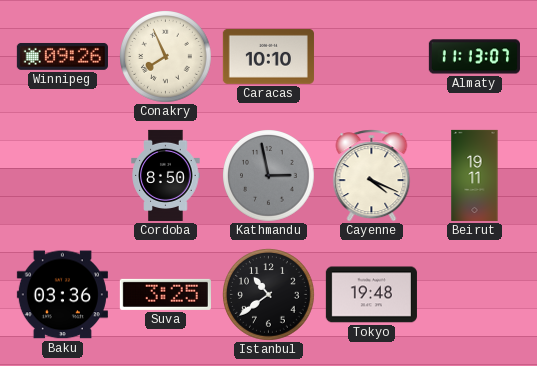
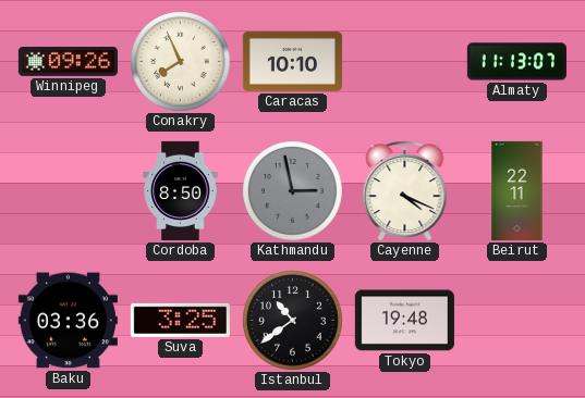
Beirut: 19:11 -> 22:11
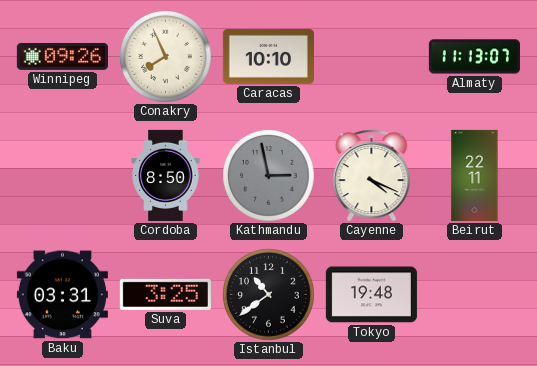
Baku: 03:36 -> 03:31
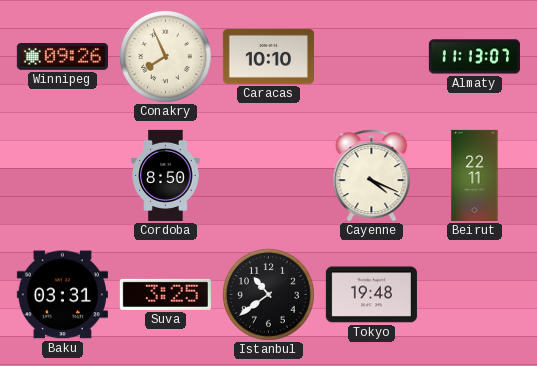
Kathmandu: 2:58 -> none
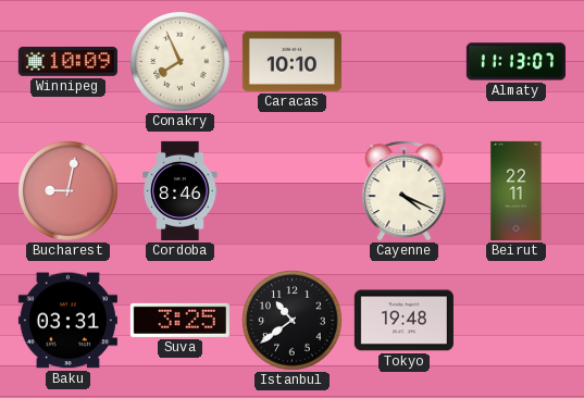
Winnipeg: 09:26 -> 10:09
Bucharest: none -> 9:02
Cordoba: 8:50 -> 8:46
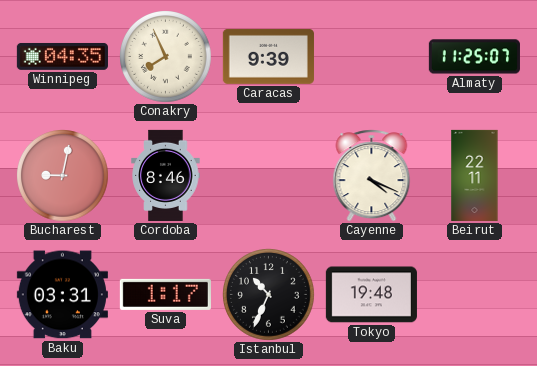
Winnipeg: 10:09 -> 04:35
Caracas: 10:10 -> 9:39
Almaty: 11:13 -> 11:25
Suva: 3:25 -> 1:17
Istanbul: 10:39 -> 10:34
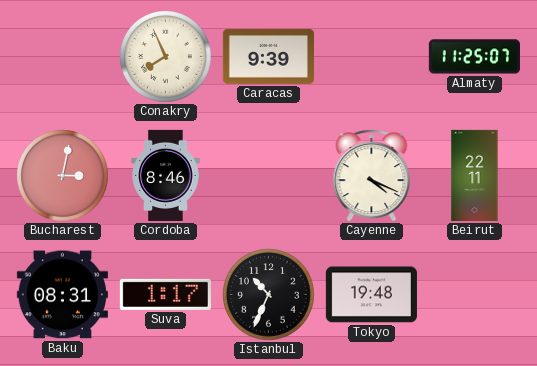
Winnipeg: 04:35 -> none
Bucharest: 9:02 -> 3:02
Baku: 03:31 -> 08:31
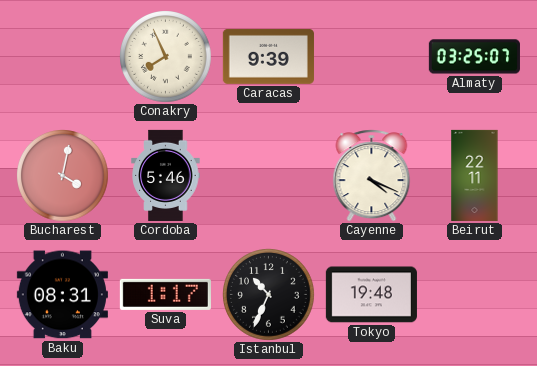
Almaty: 11:25 -> 03:25
Bucharest: 3:02 -> 4:02
Cordoba: 8:46 -> 5:46
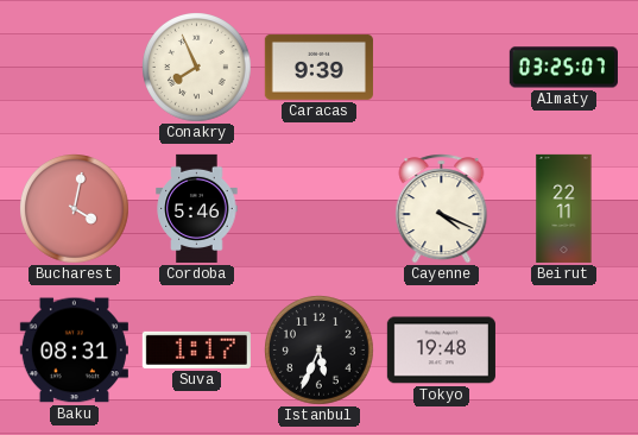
Istanbul: 10:34 -> 5:34
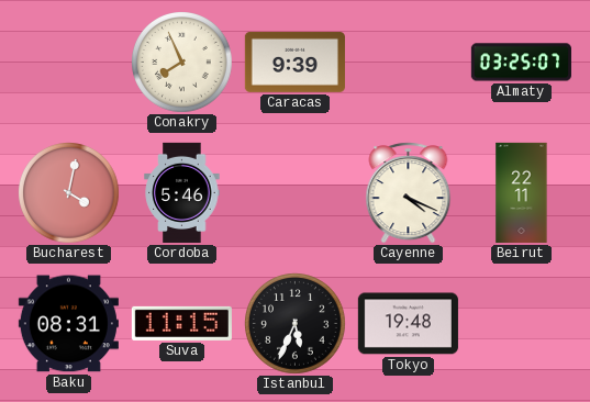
Suva: 1:17 -> 11:15
